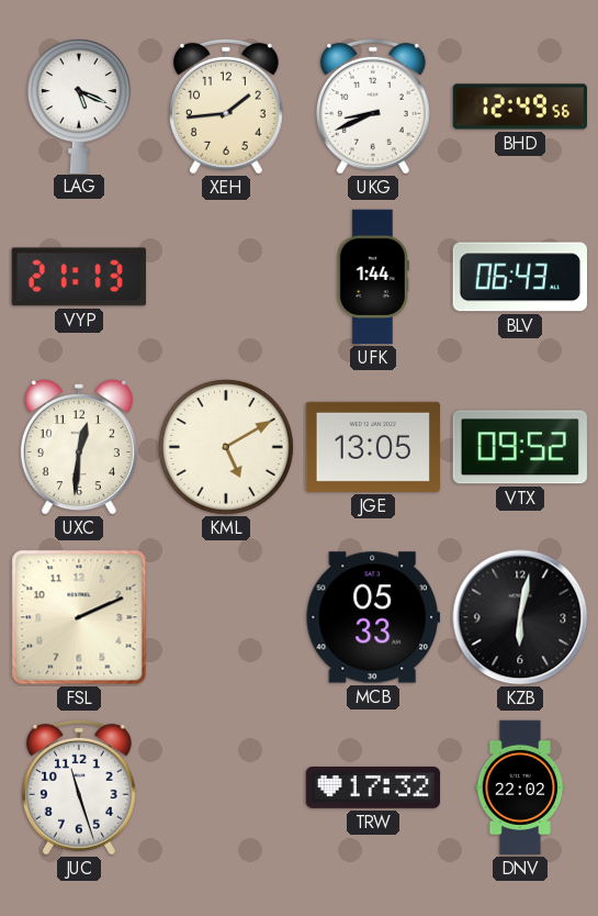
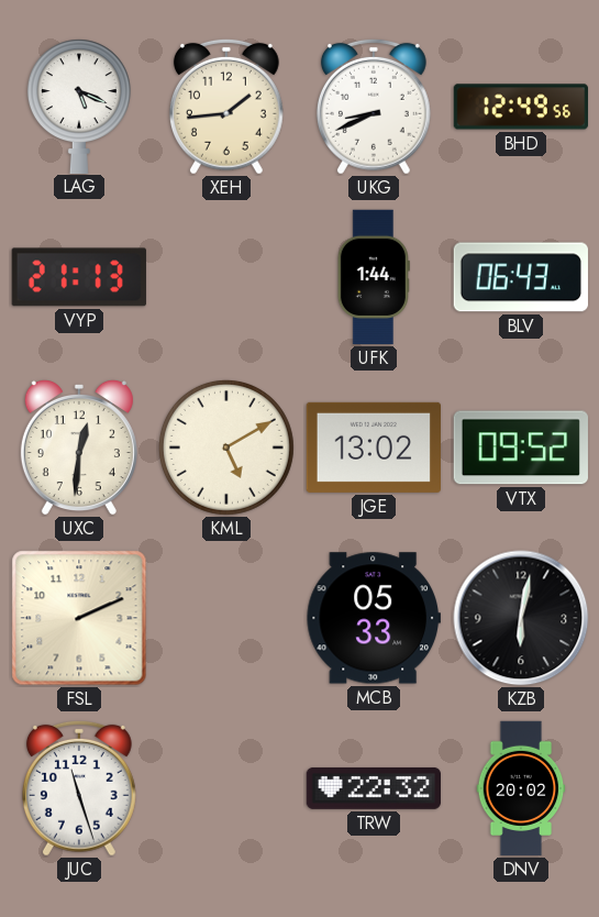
JGE: 13:05 -> 13:02
TRW: 17:32 -> 22:32
DNV: 22:02 -> 20:02
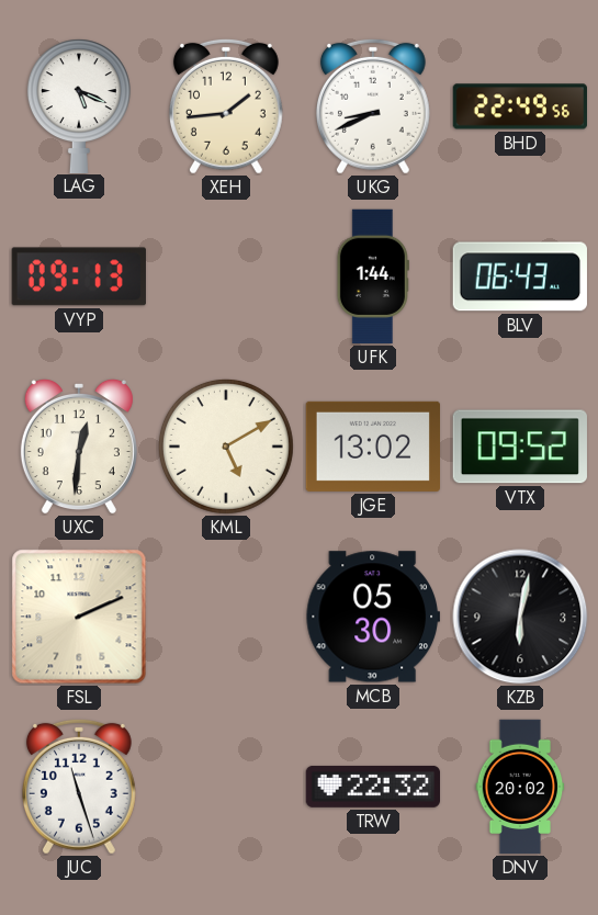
BHD: 12:49 -> 22:49
VYP: 21:13 -> 09:13
MCB: 05:33 -> 05:30
